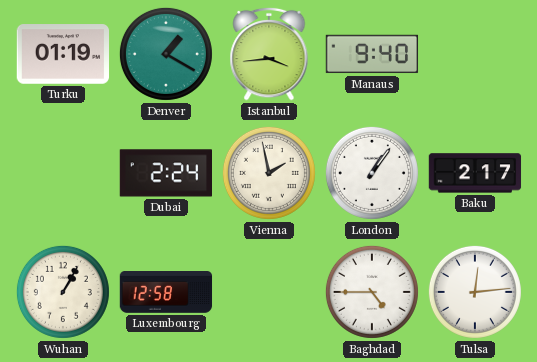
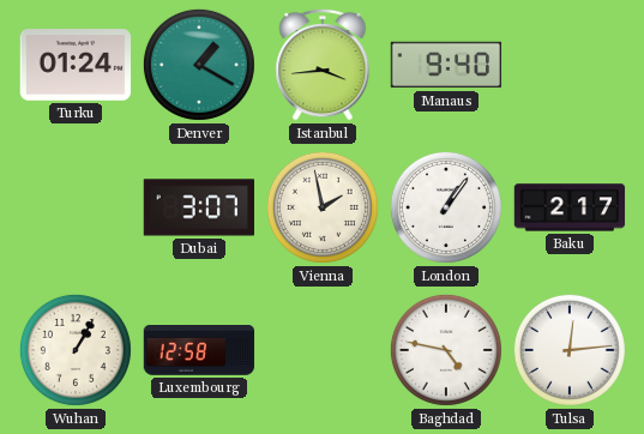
Turku: 01:19 -> 01:24
Dubai: 2:24 -> 3:07
Baghdad: 4:45 -> 4:47
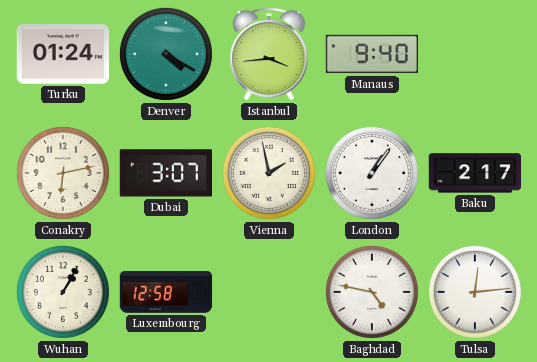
Denver: 1:20 -> 4:20
Conakry: none -> 6:13
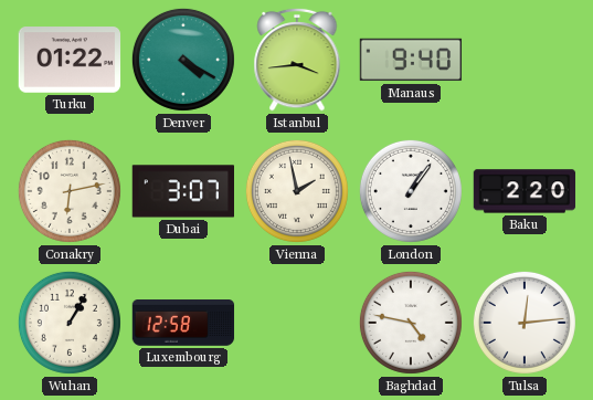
Turku: 01:24 -> 01:22
Baku: 2:17 -> 2:20
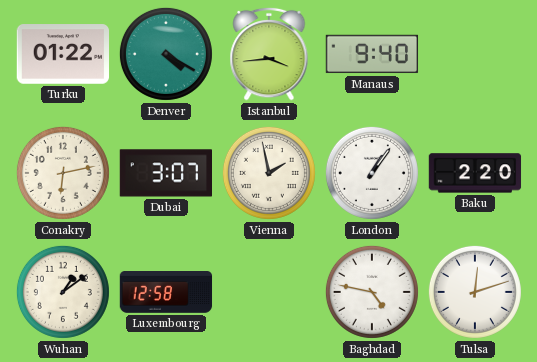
Wuhan: 1:05 -> 1:09
Tulsa: 12:14 -> 12:12
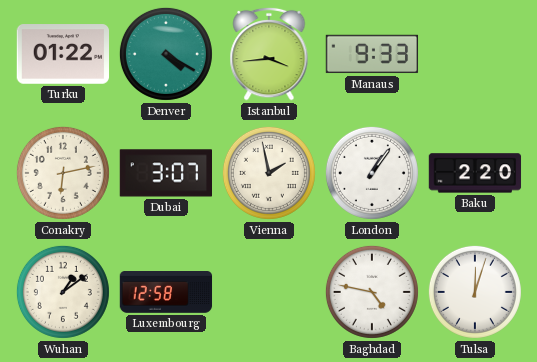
Manaus: 9:40 -> 9:33
Tulsa: 12:12 -> 12:03
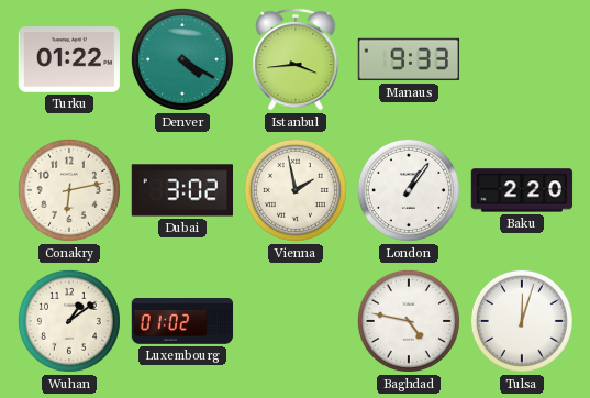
Dubai: 3:07 -> 3:02
Luxembourg: 12:58 -> 01:02
